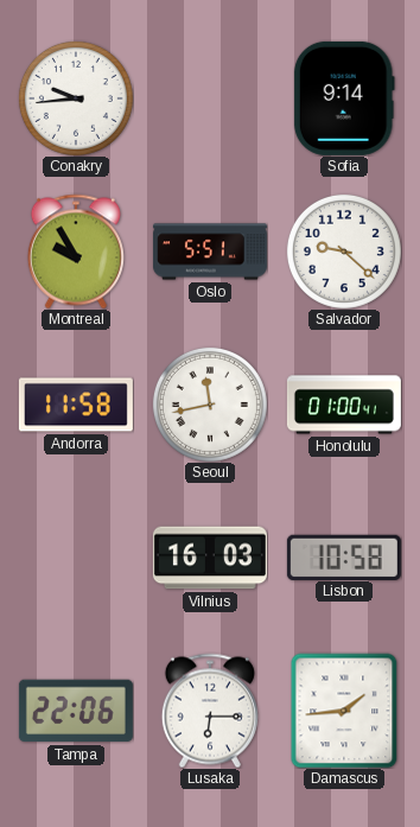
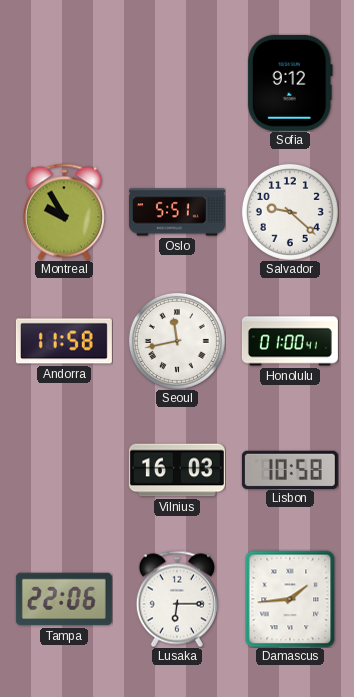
Conakry: 9:44 -> none
Sofia: 9:14 -> 9:12
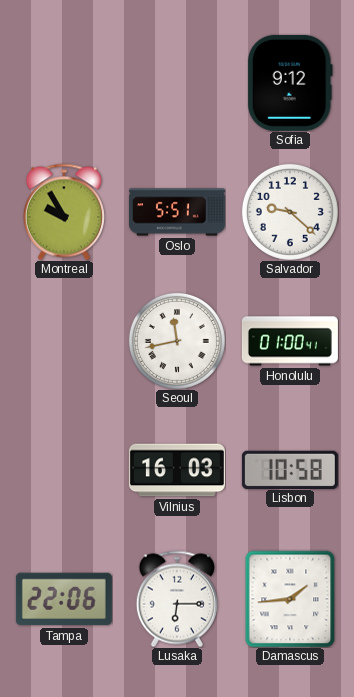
Andorra: 11:58 -> none
